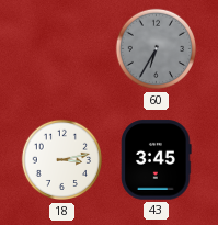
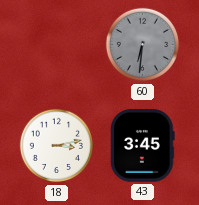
60: 6:35 -> 6:31
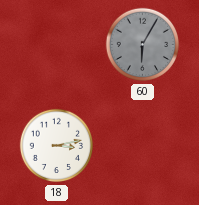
60: 6:31 -> 6:05
43: 3:45 -> none
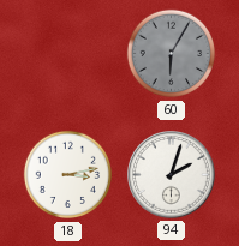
94: none -> 2:03
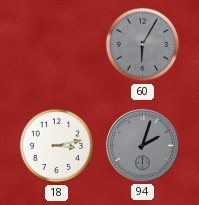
94 dial: white -> grey
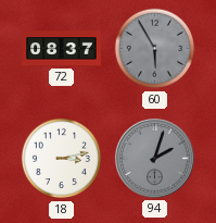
72: none -> 08:37
60: 6:05 -> 5:55
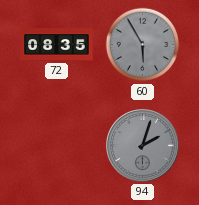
72: 08:37 -> 08:35
18: 3:13 -> none
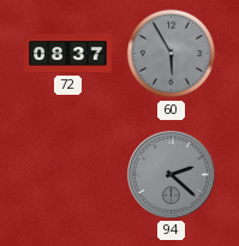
72: 08:35 -> 08:37
94: 2:03 -> 2:22
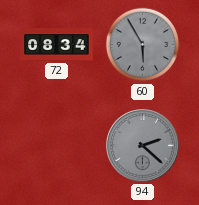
72: 08:37 -> 08:34
